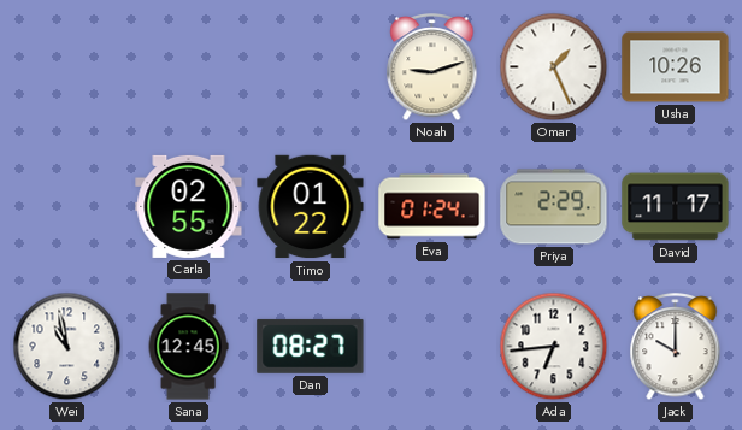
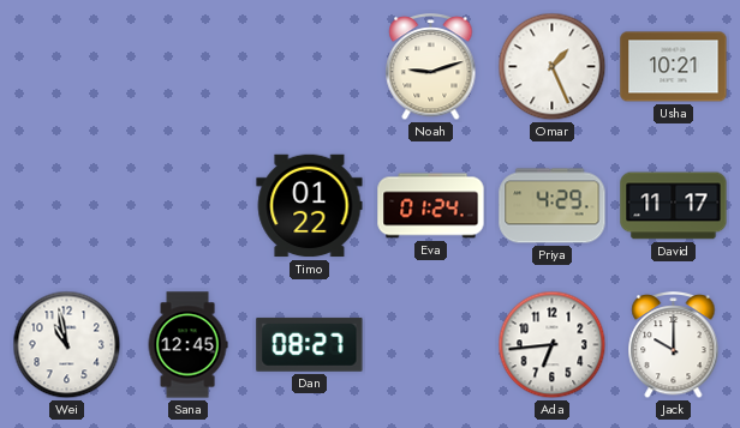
Usha: 10:26 -> 10:21
Carla: 02:55 -> none
Priya: 2:29 -> 4:29
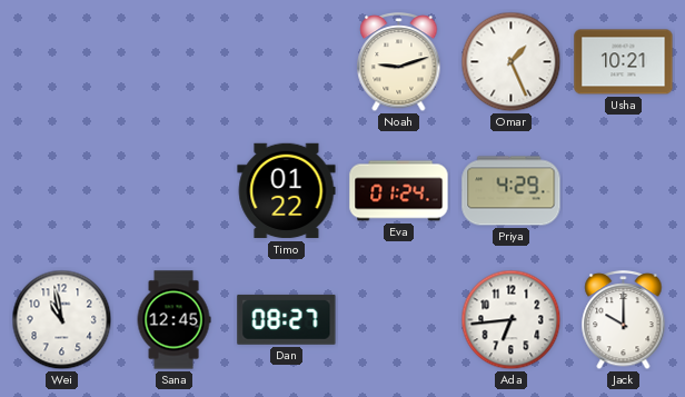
David: 11:17 -> none
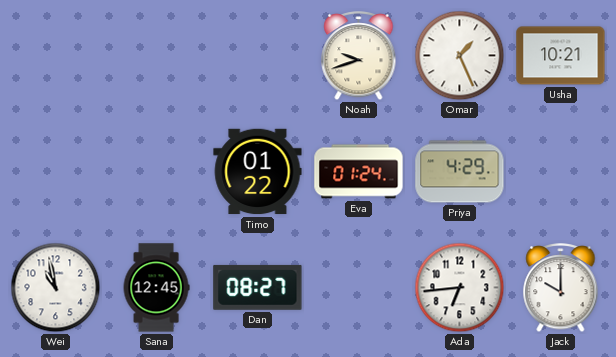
Noah: 9:12 -> 9:42
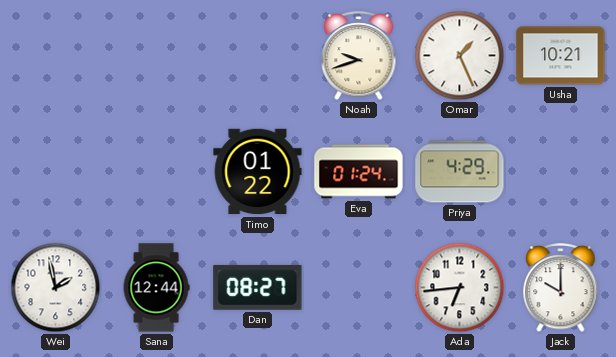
Wei: 10:58 -> 1:58
Sana: 12:45 -> 12:44
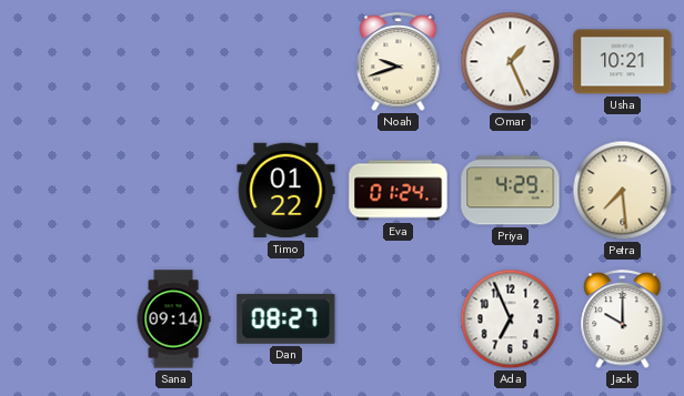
Petra: none -> 7:29
Wei: 1:58 -> none
Sana: 12:44 -> 09:14
Ada: 6:44 -> 6:56
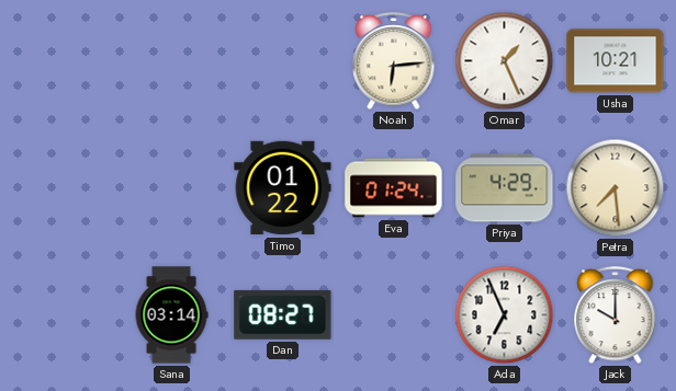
Noah: 9:42 -> 6:14
Sana: 09:14 -> 03:14
